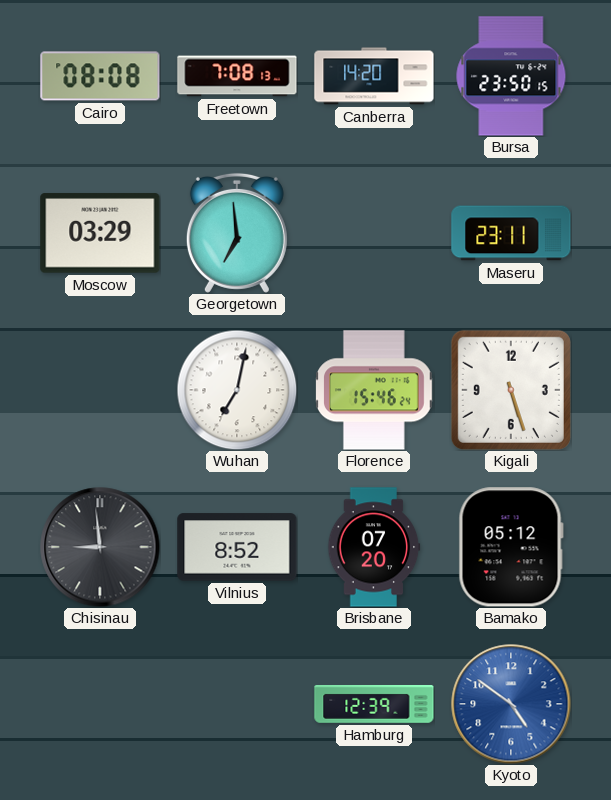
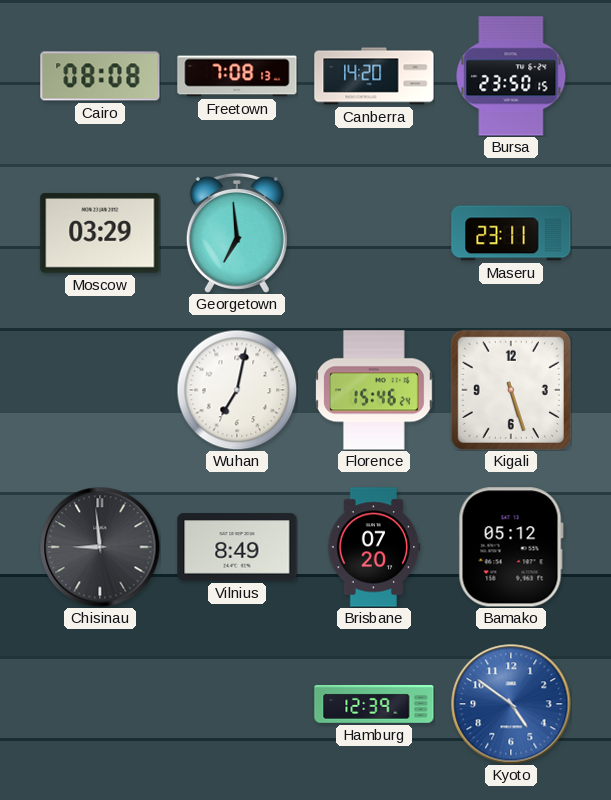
Vilnius: 8:52 -> 8:49
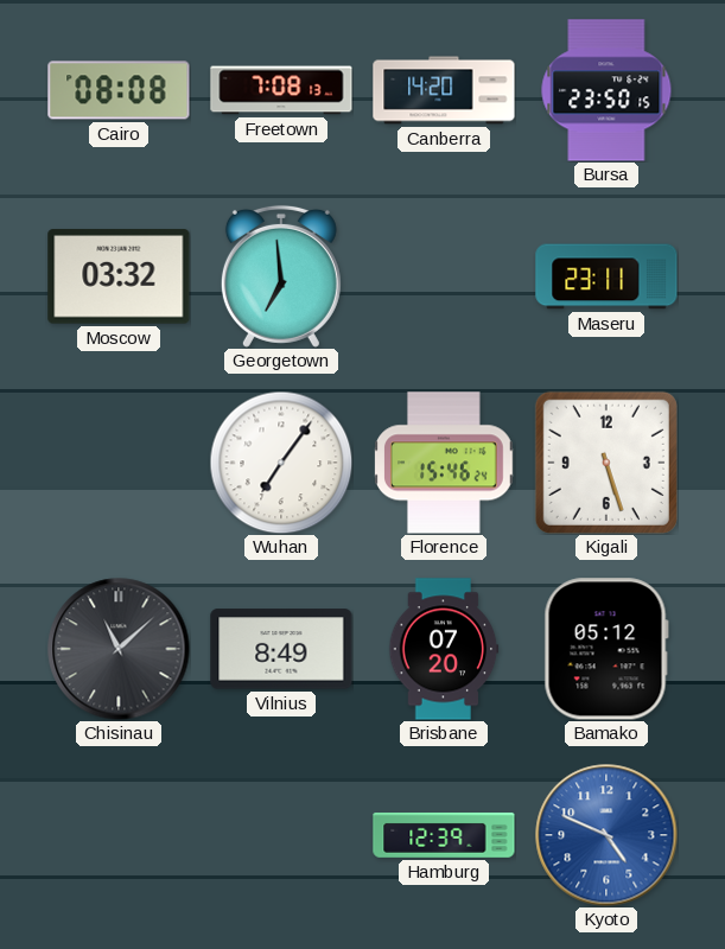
Moscow: 03:29 -> 03:32
Wuhan: 7:02 -> 7:06
Chisinau: 8:59 -> 11:08
Kyoto: 4:51 -> 4:49
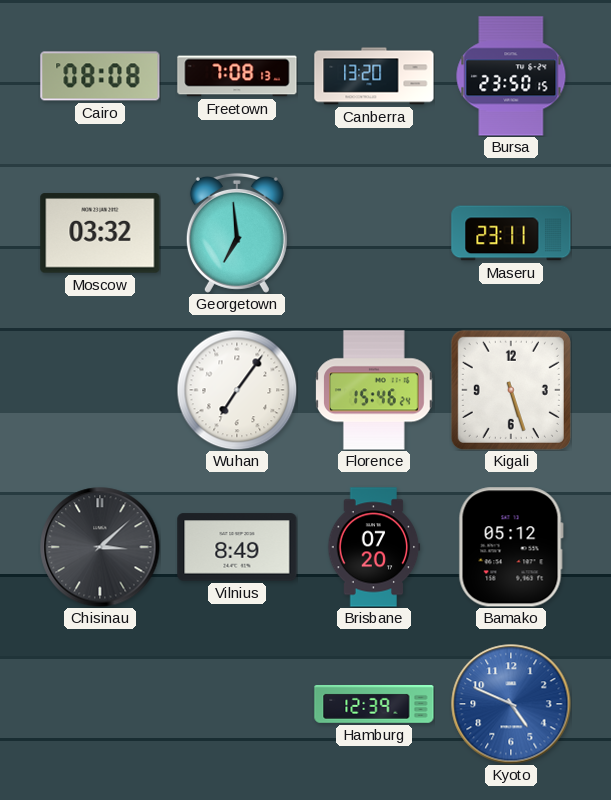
Canberra: 14:20 -> 13:20
Chisinau: 11:08 -> 3:08
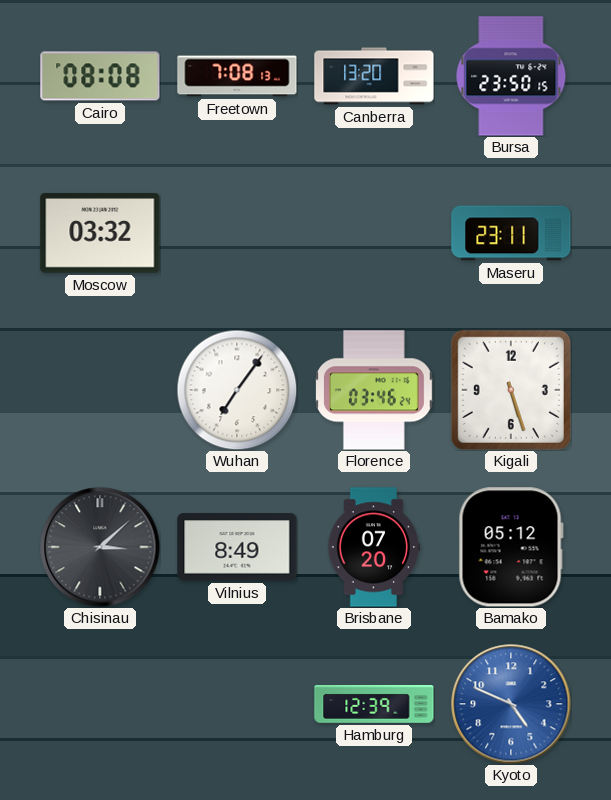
Georgetown: 6:59 -> none
Florence: 15:46 -> 03:46
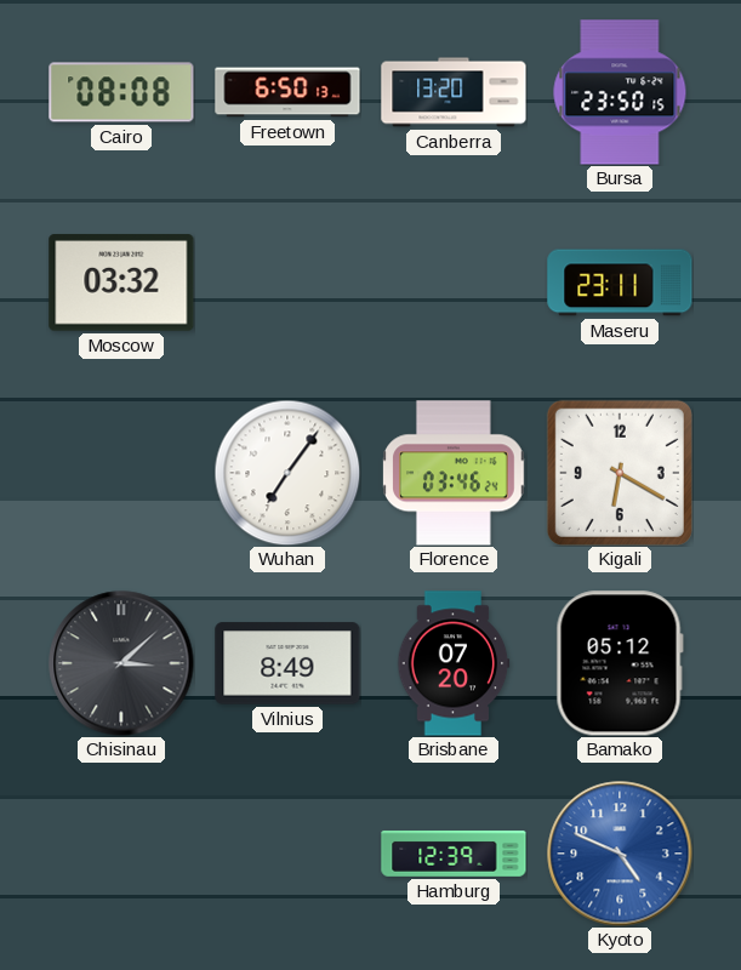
Freetown: 7:08 -> 6:50
Kigali: 5:27 -> 6:20
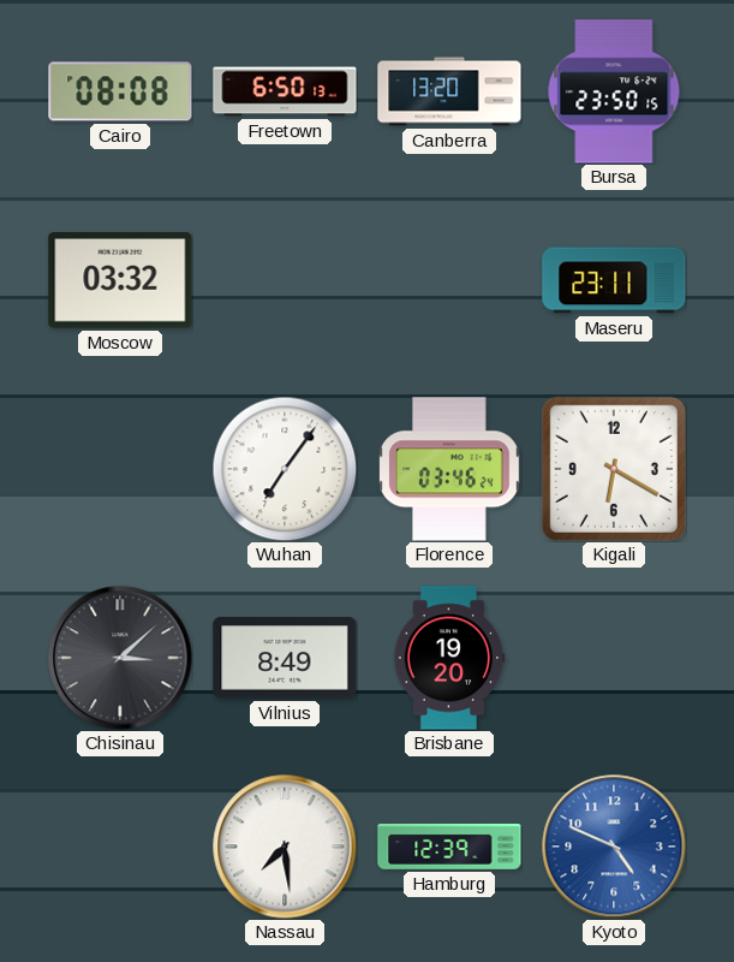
Brisbane: 07:20 -> 19:20
Bamako: 05:12 -> none
Nassau: none -> 7:29
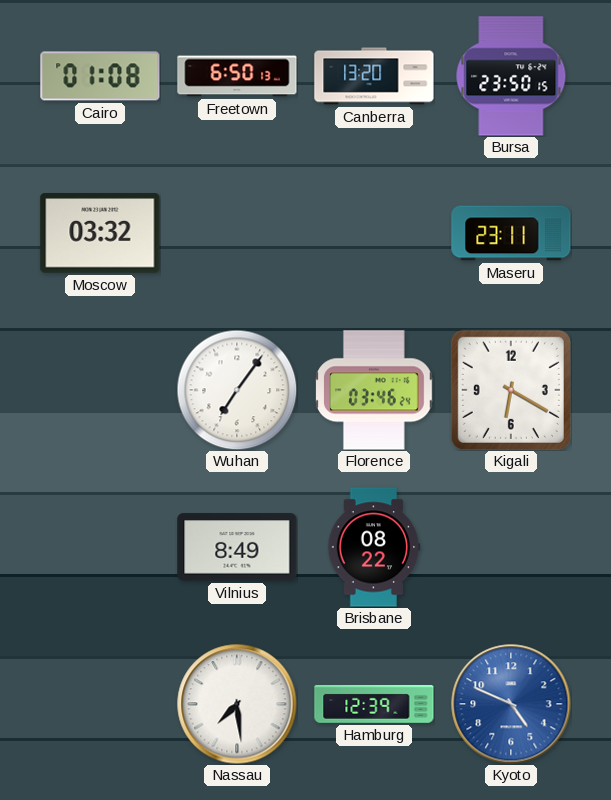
Cairo: 08:08 -> 01:08
Chisinau: 3:08 -> none
Brisbane: 19:20 -> 08:22
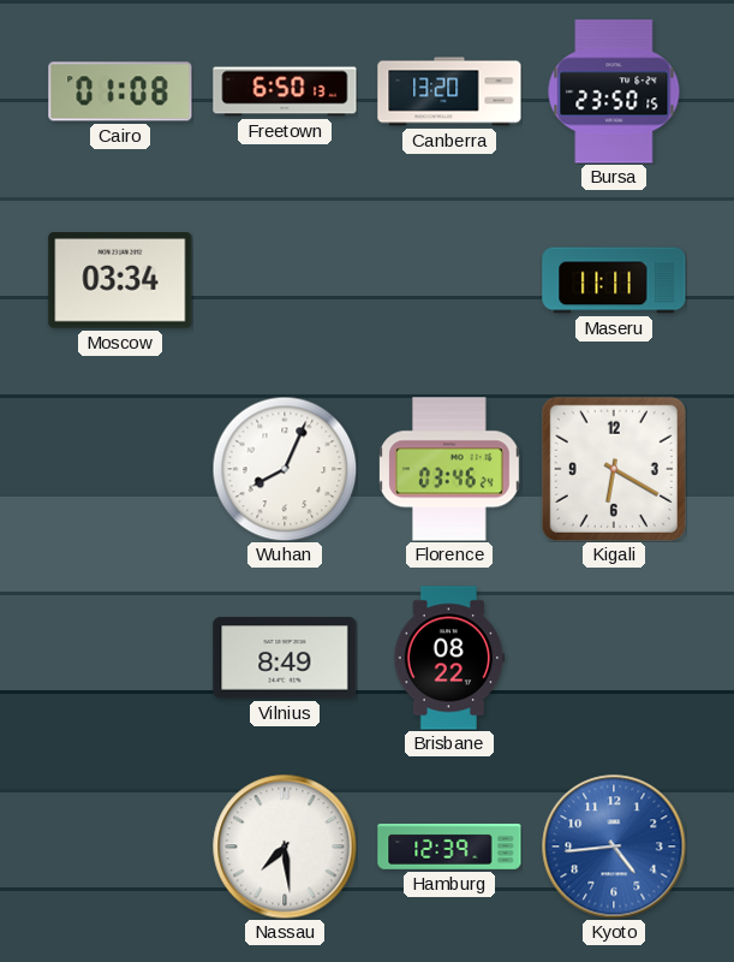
Moscow: 03:32 -> 03:34
Maseru: 23:11 -> 11:11
Wuhan: 7:06 -> 8:04
Kyoto: 4:49 -> 4:44
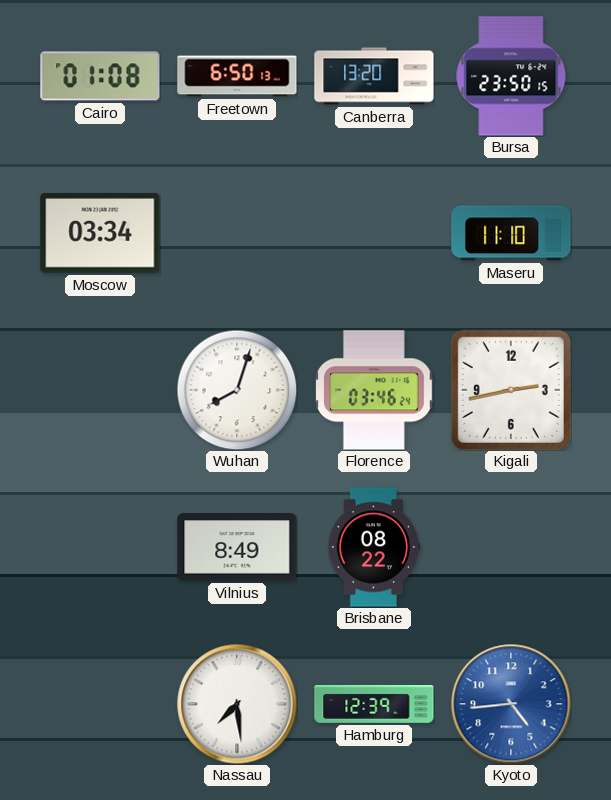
Maseru: 11:11 -> 11:10
Wuhan: 8:04 -> 8:03
Kigali: 6:20 -> 2:43
